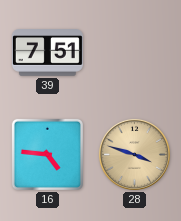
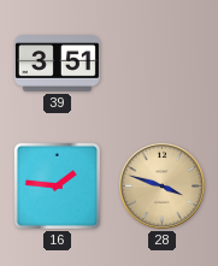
39: 7:51 -> 3:51
16: 4:46 -> 1:46
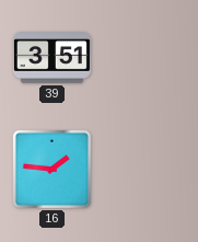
28: 3:48 -> none
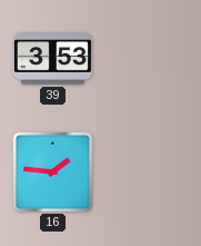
39: 3:51 -> 3:53
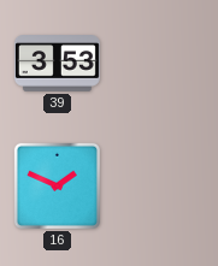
16: 1:46 -> 1:49
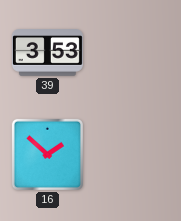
16: 1:49 -> 1:52
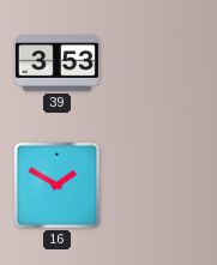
16: 1:52 -> 1:50
